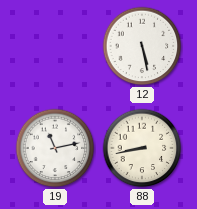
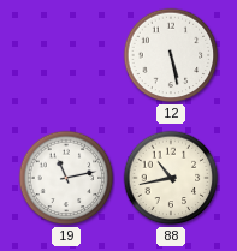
88: 8:43 -> 10:43
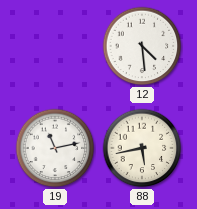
12: 5:28 -> 4:29
88: 10:43 -> 5:43
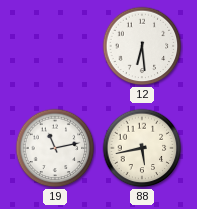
12: 4:29 -> 6:29
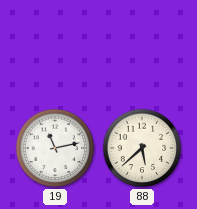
12: 6:29 -> none
88: 5:43 -> 5:38
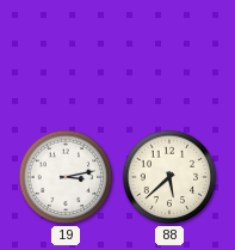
19: 11:13 -> 3:13
